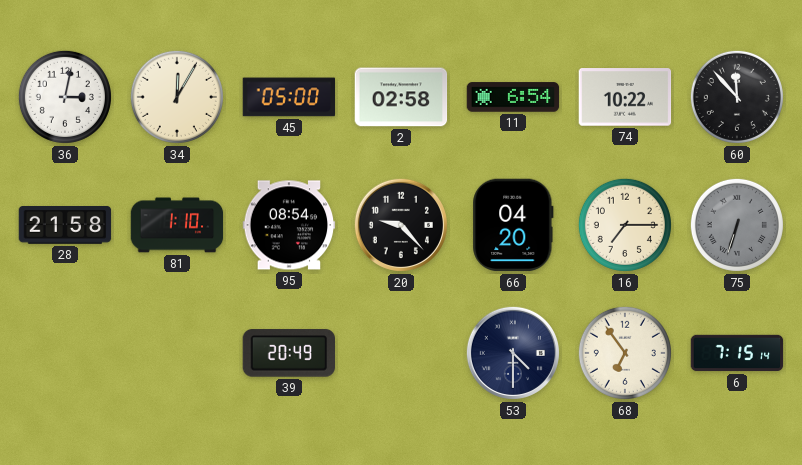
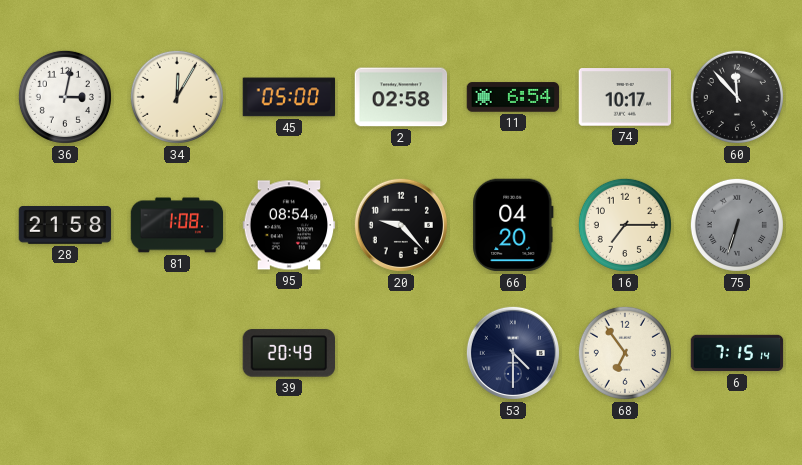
74: 10:22 -> 10:17
81: 1:10 -> 1:08
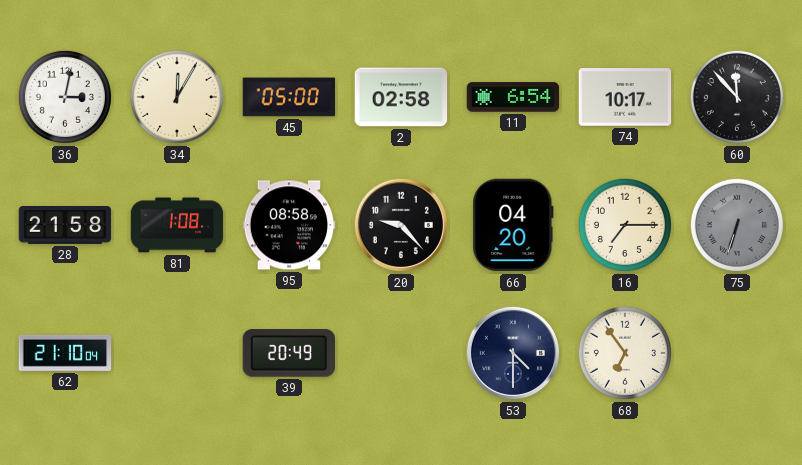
95: 08:54 -> 08:58
62: none -> 21:10
6: 7:15 -> none
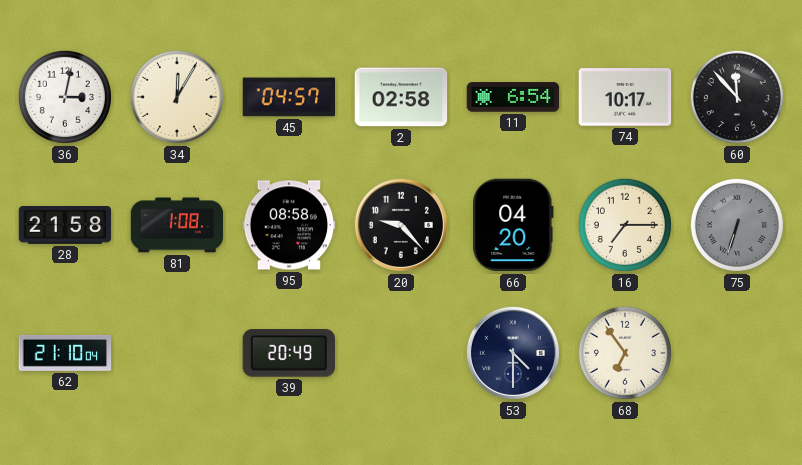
45: 05:00 -> 04:57
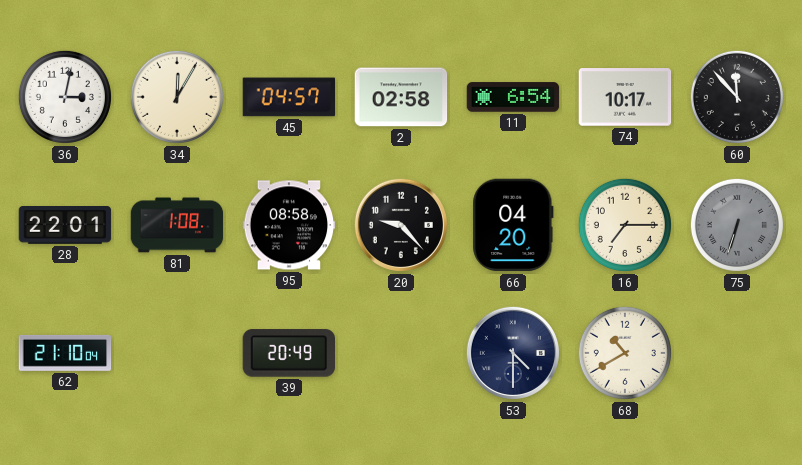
28: 21:58 -> 22:01
68: 6:54 -> 10:40
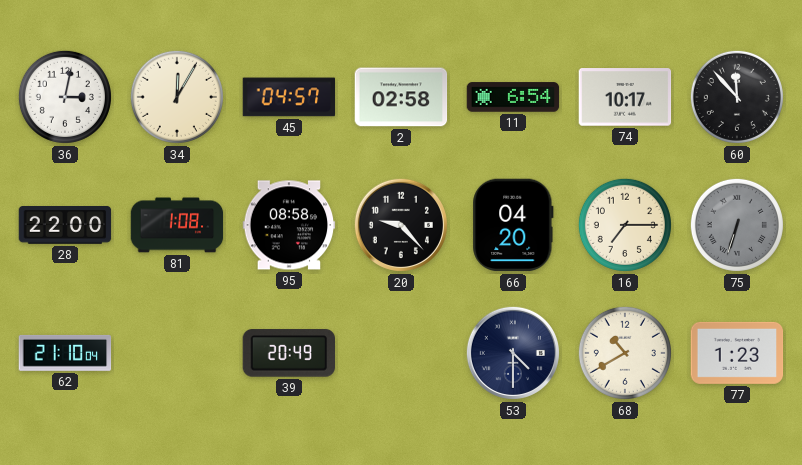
28: 22:01 -> 22:00
77: none -> 1:23
